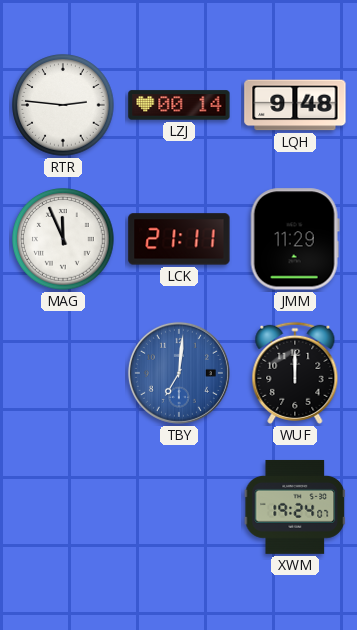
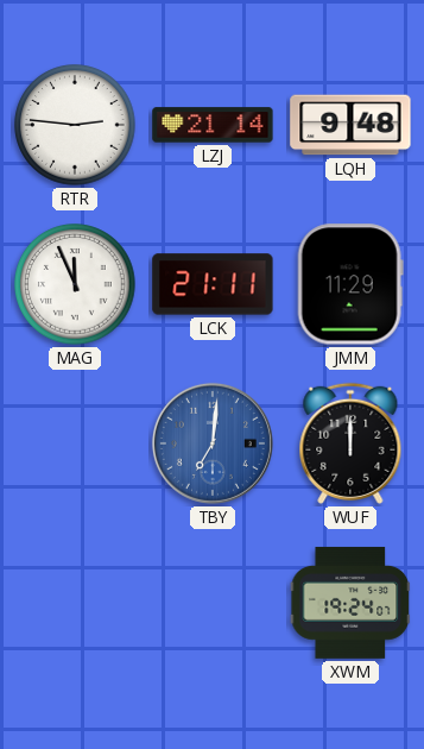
LZJ: 00:14 -> 21:14
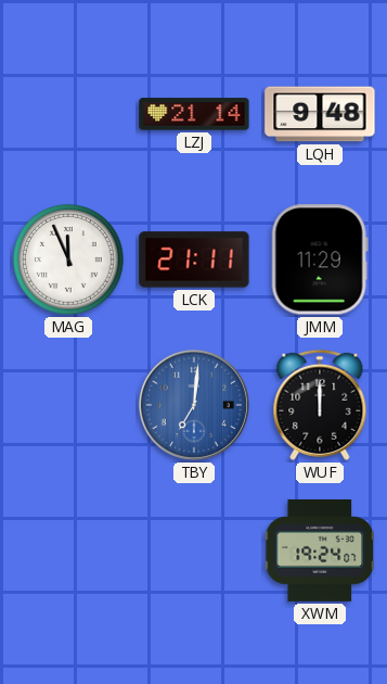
RTR: 2:46 -> none
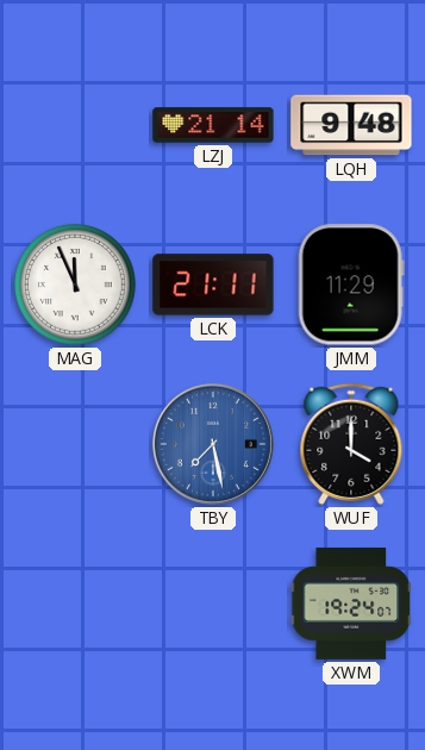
TBY: 7:01 -> 7:28
WUF: 12:00 -> 4:00
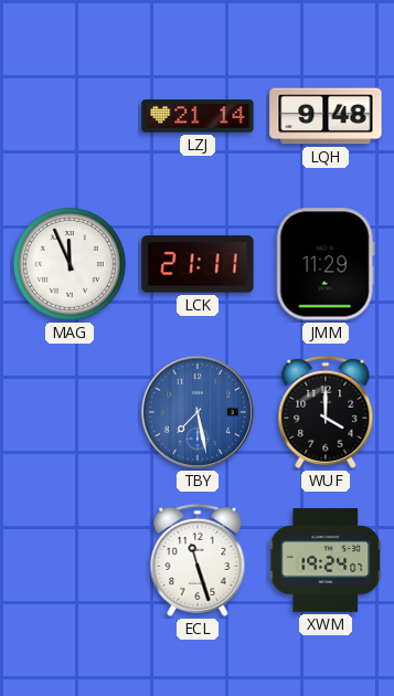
ECL: none -> 11:27
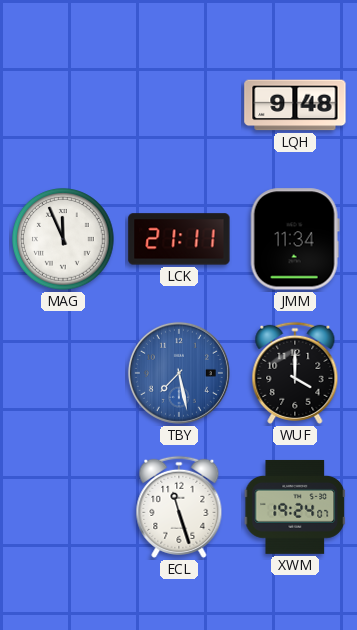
LZJ: 21:14 -> none
JMM: 11:29 -> 11:34
